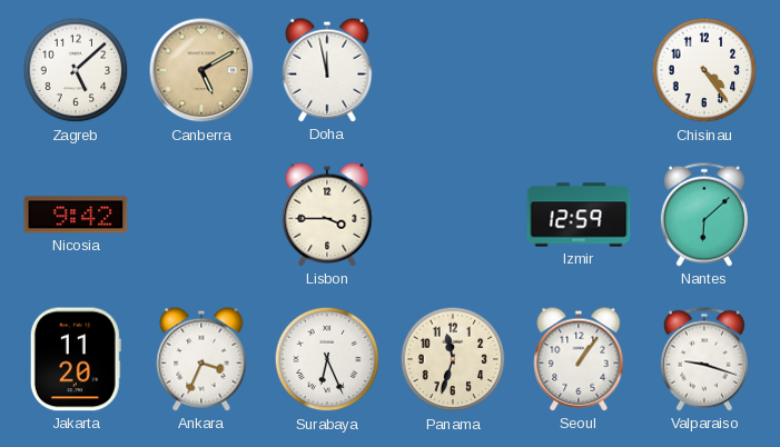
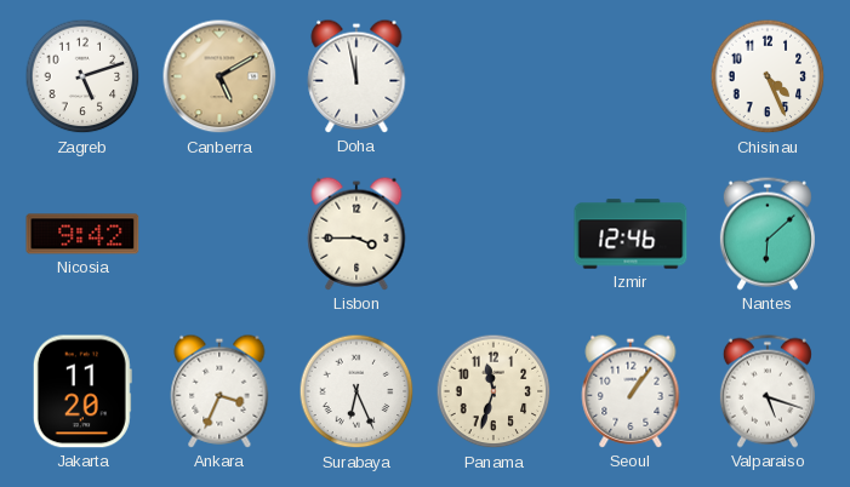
Zagreb: 5:08 -> 5:12
Chisinau: 4:24 -> 4:26
Izmir: 12:59 -> 12:46
Valparaiso: 9:18 -> 5:18
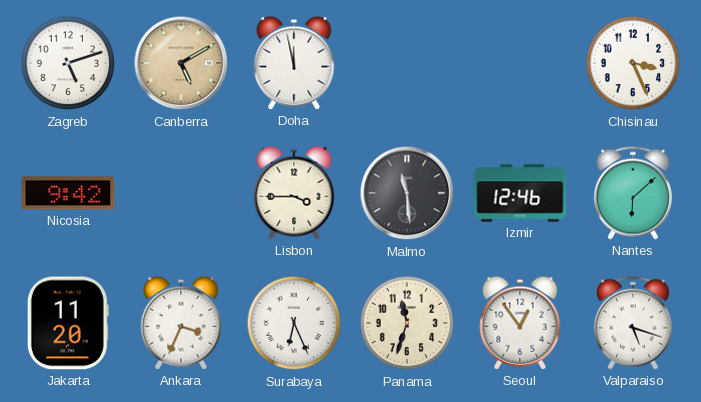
Chisinau: 4:26 -> 3:26
Malmo: none -> 11:29
Seoul: 1:06 -> 12:54
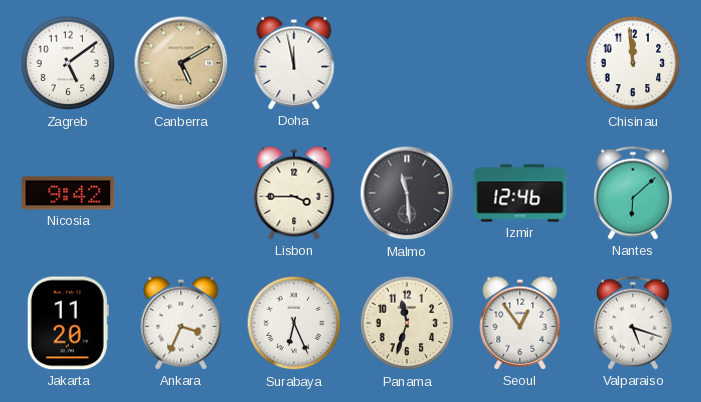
Zagreb: 5:12 -> 5:09
Chisinau: 3:26 -> 11:59
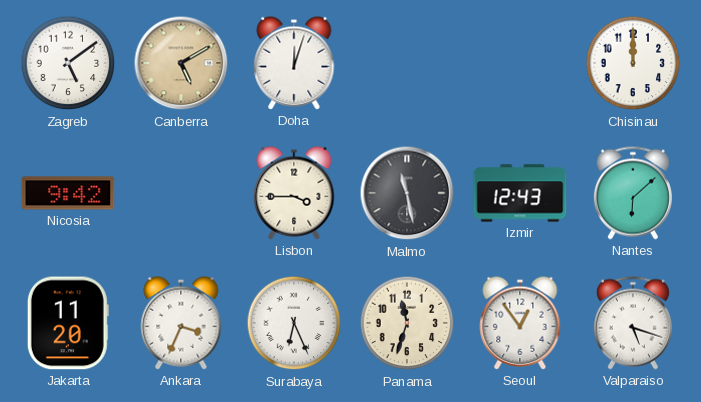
Doha: 11:58 -> 12:03
Chisinau: 11:59 -> 12:00
Malmo: 11:29 -> 11:28
Izmir: 12:46 -> 12:43
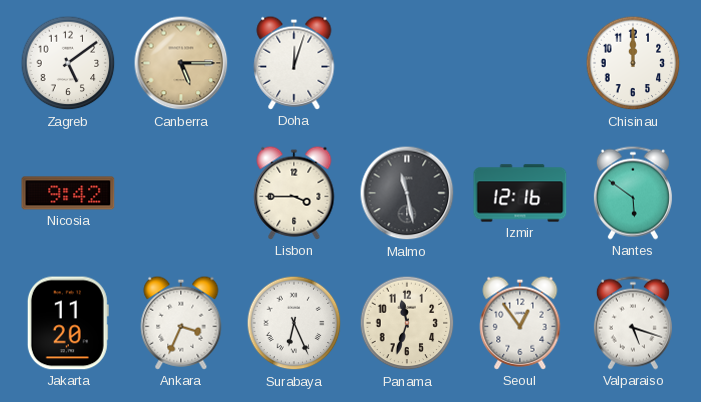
Canberra: 5:10 -> 5:15
Izmir: 12:43 -> 12:16
Nantes: 6:08 -> 5:51
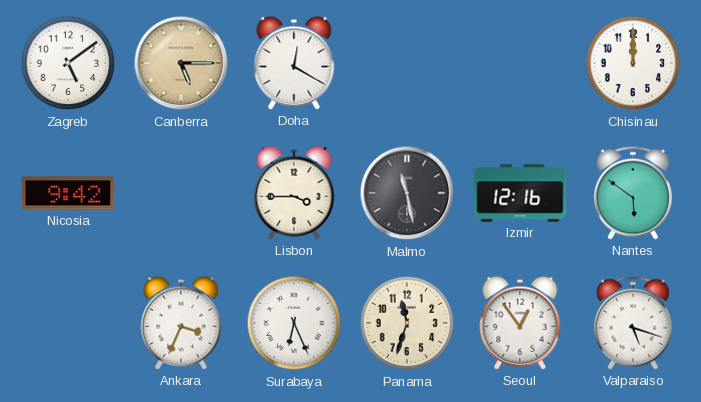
Doha: 12:03 -> 12:20
Jakarta: 11:20 -> none
